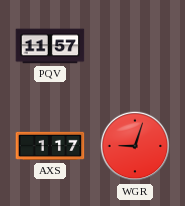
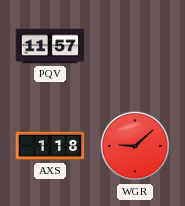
AXS: 1:17 -> 1:18
WGR: 9:03 -> 9:08
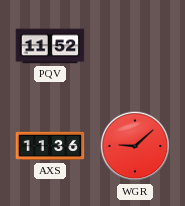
PQV: 11:57 -> 11:52
AXS: 1:18 -> 11:36
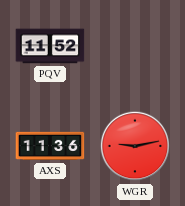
WGR: 9:08 -> 9:13
